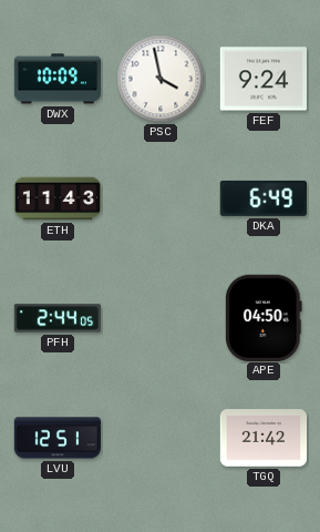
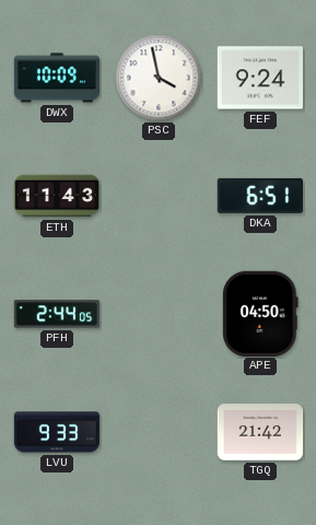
DKA: 6:49 -> 6:51
LVU: 12:51 -> 9:33
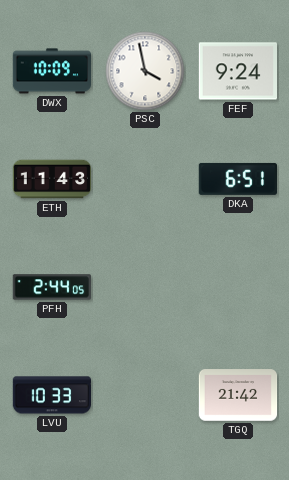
APE: 04:50 -> none
LVU: 9:33 -> 10:33
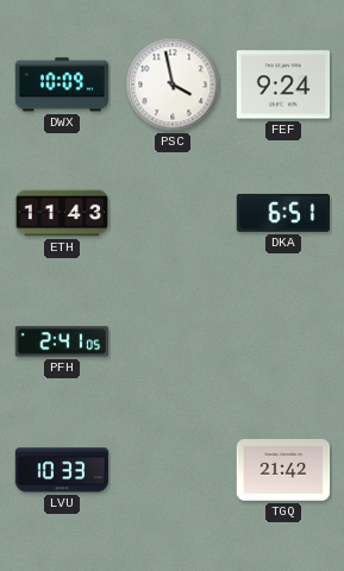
PFH: 2:44 -> 2:41
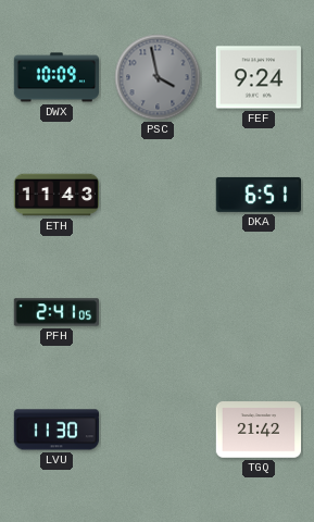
PSC dial: white -> grey
LVU: 10:33 -> 11:30
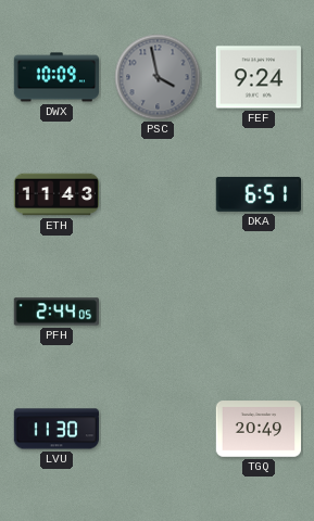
PFH: 2:41 -> 2:44
TGQ: 21:42 -> 20:49
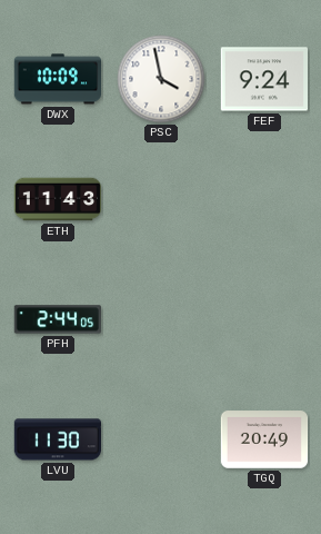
PSC dial: grey -> white
DKA: 6:51 -> none
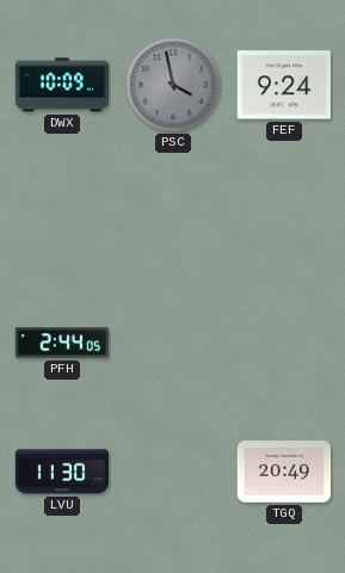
PSC dial: white -> grey
ETH: 11:43 -> none
